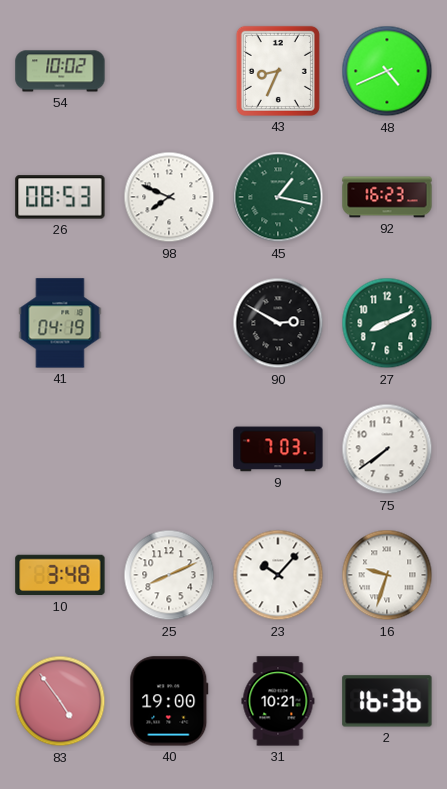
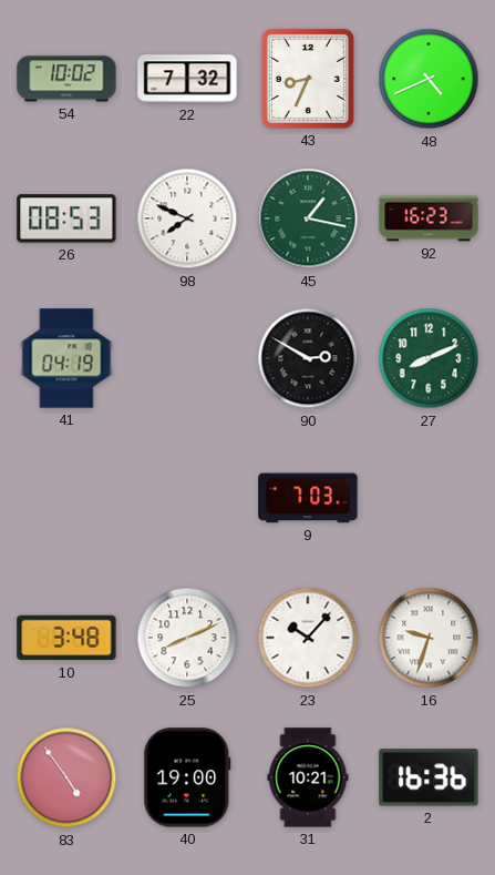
22: none -> 7:32
75: 7:39 -> none
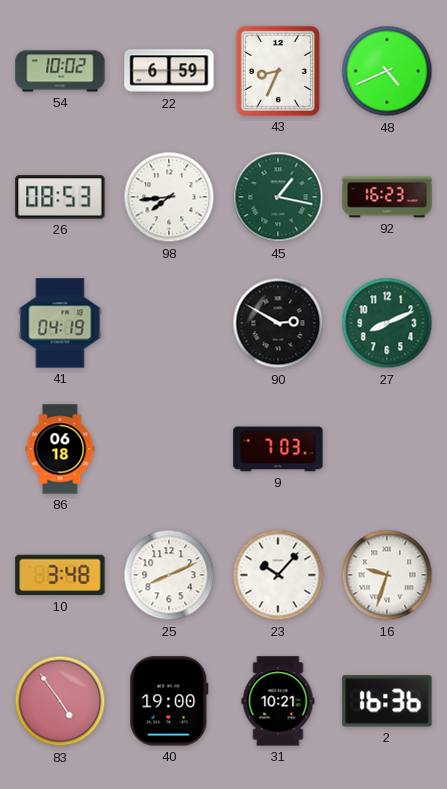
22: 7:32 -> 6:59
98: 7:49 -> 7:44
86: none -> 06:18
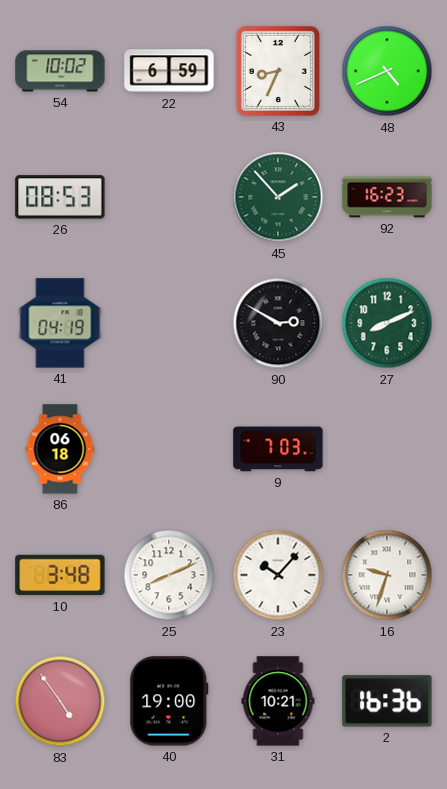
98: 7:44 -> none
45: 1:17 -> 1:53
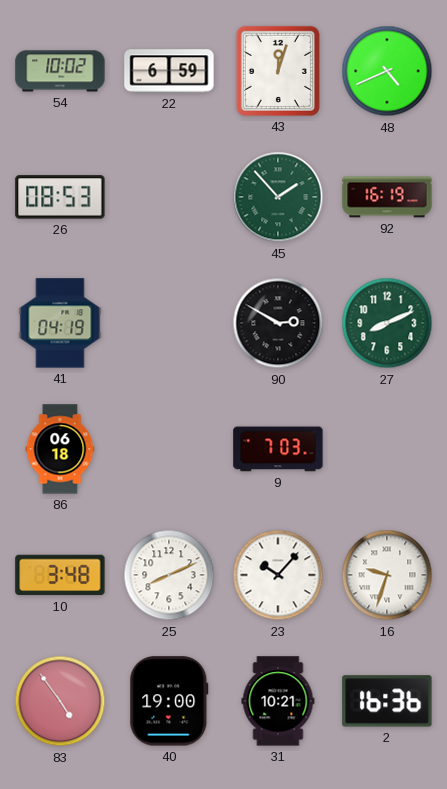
43: 8:34 -> 12:03
92: 16:23 -> 16:19
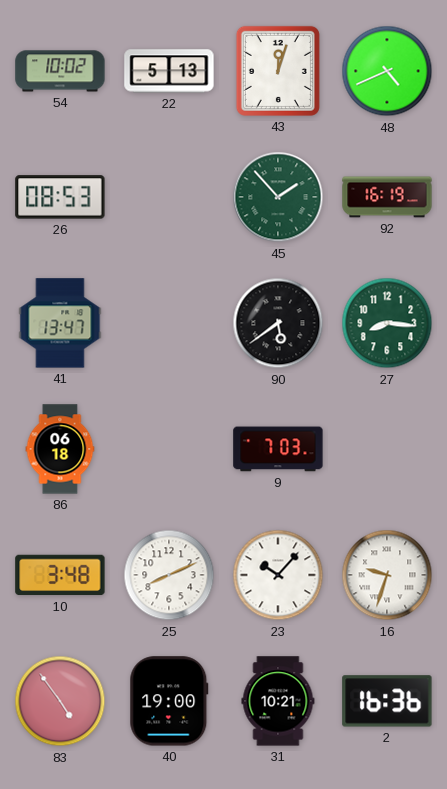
22: 6:59 -> 5:13
41: 04:19 -> 13:47
90: 2:50 -> 5:39
27: 8:11 -> 8:16
